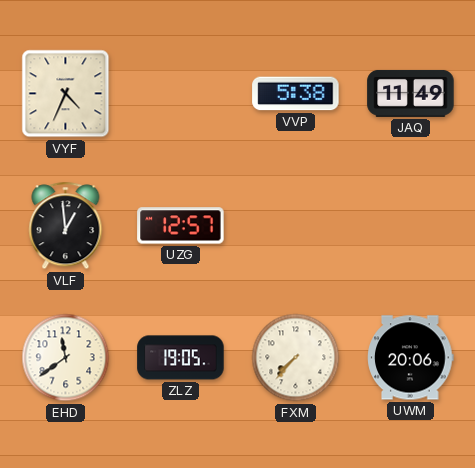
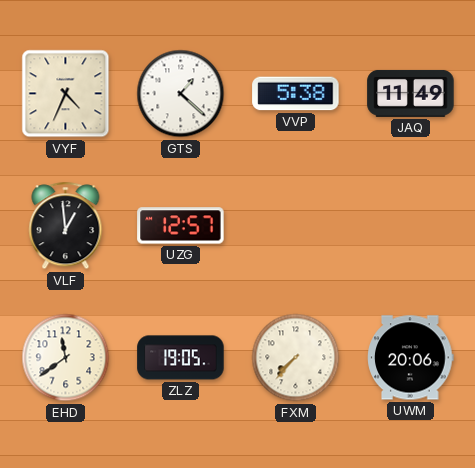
GTS: none -> 1:22
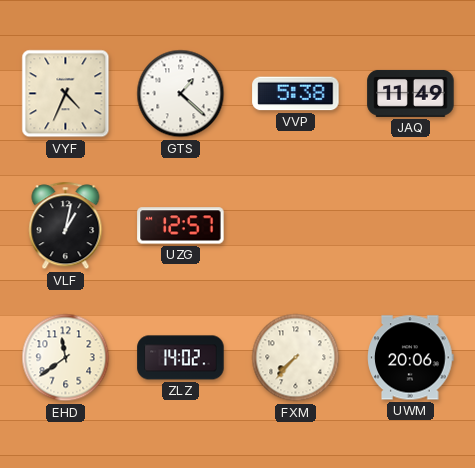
VLF: 12:59 -> 1:02
ZLZ: 19:05 -> 14:02
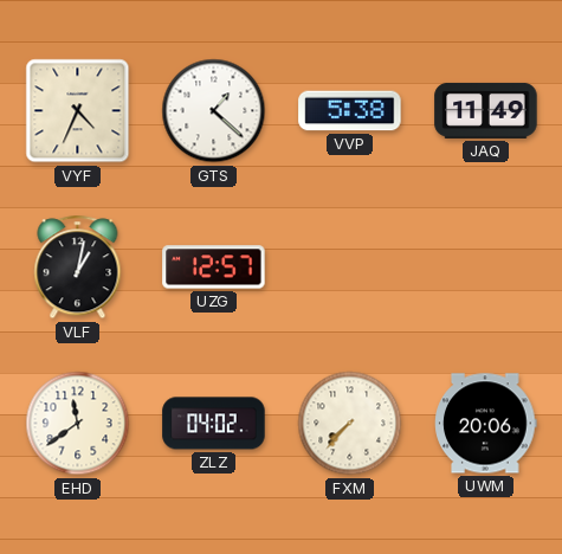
ZLZ: 14:02 -> 04:02
